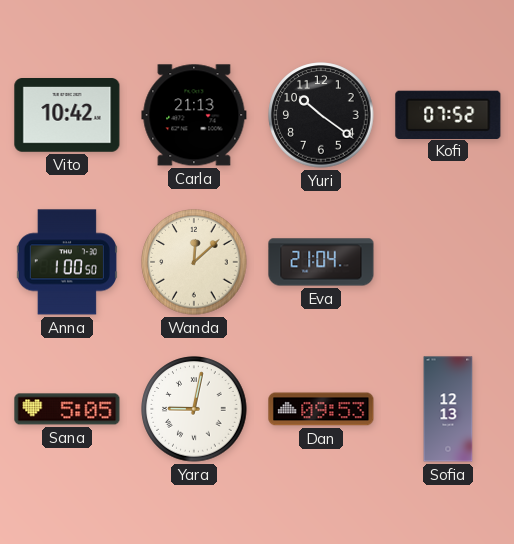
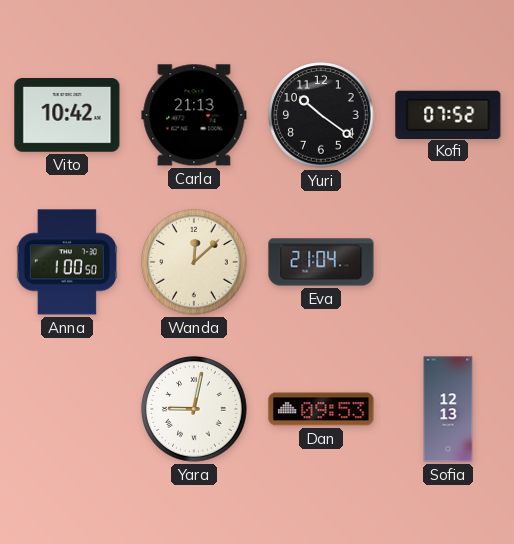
Sana: 5:05 -> none
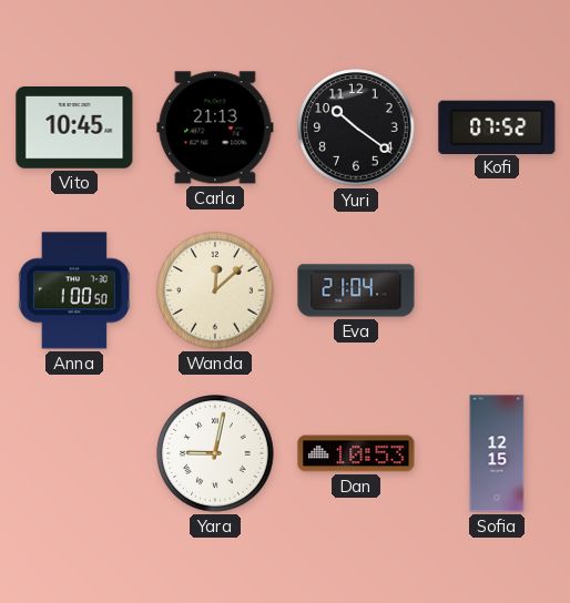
Vito: 10:42 -> 10:45
Dan: 09:53 -> 10:53
Sofia: 12:13 -> 12:15
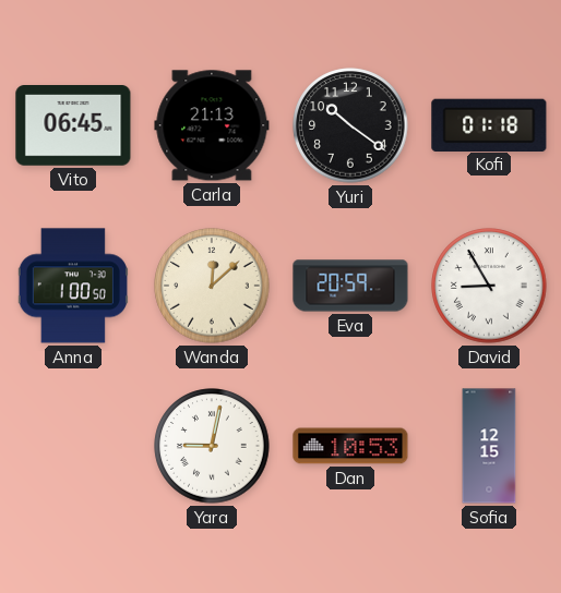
Vito: 10:45 -> 06:45
Kofi: 07:52 -> 01:18
Eva: 21:04 -> 20:59
David: none -> 8:55
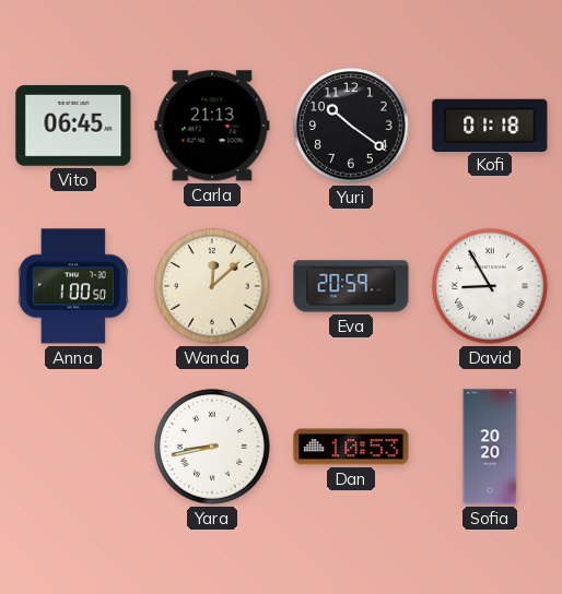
Yara: 9:02 -> 8:43
Sofia: 12:15 -> 20:20
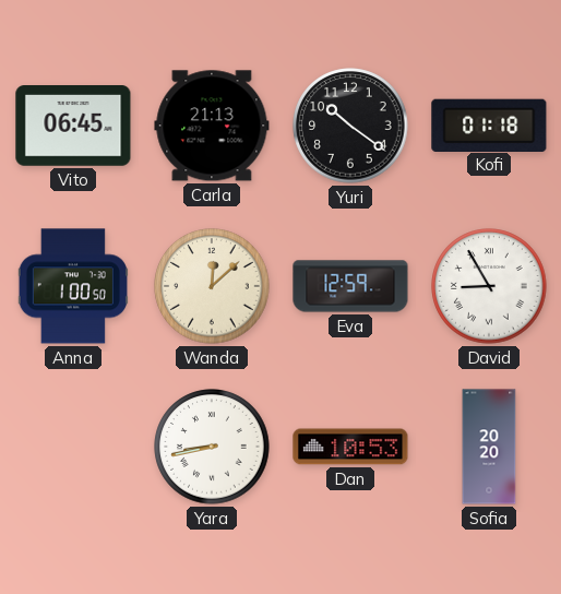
Eva: 20:59 -> 12:59
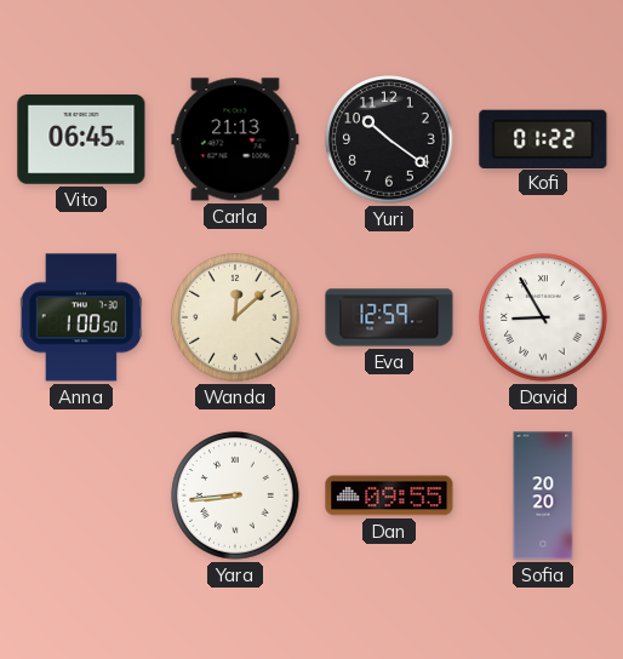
Kofi: 01:18 -> 01:22
Yara: 8:43 -> 8:44
Dan: 10:53 -> 09:55
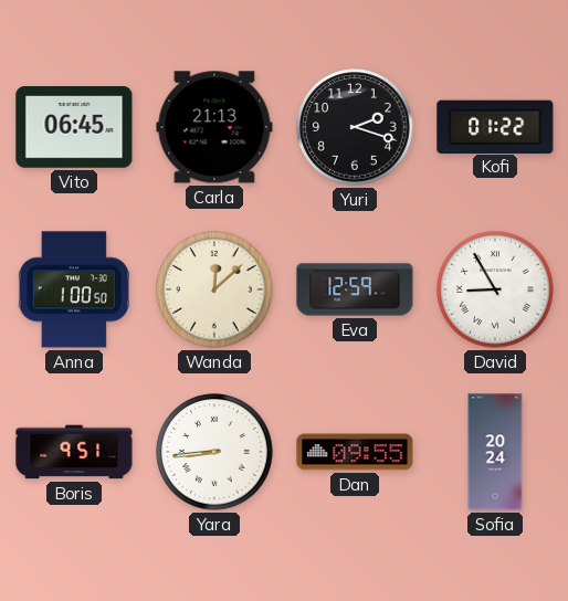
Yuri: 10:21 -> 2:18
Boris: none -> 9:51
Sofia: 20:20 -> 20:24
